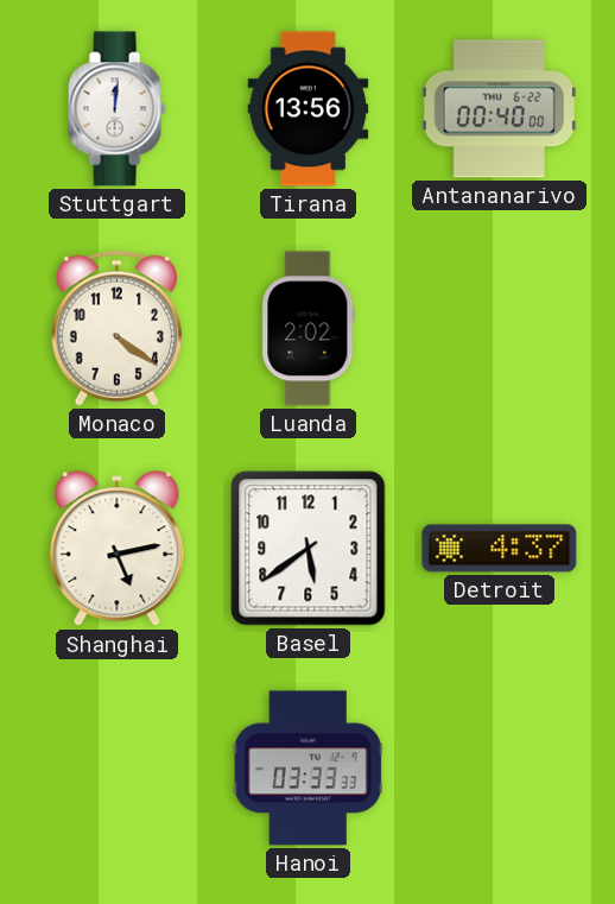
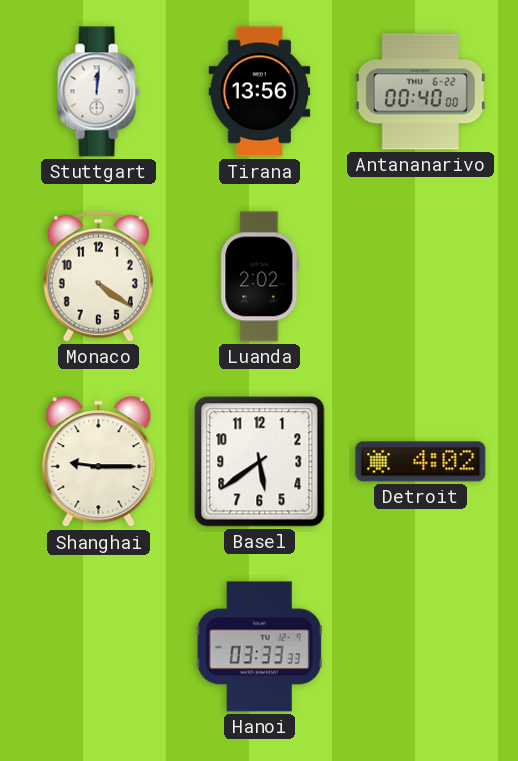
Shanghai: 5:13 -> 9:15
Detroit: 4:37 -> 4:02
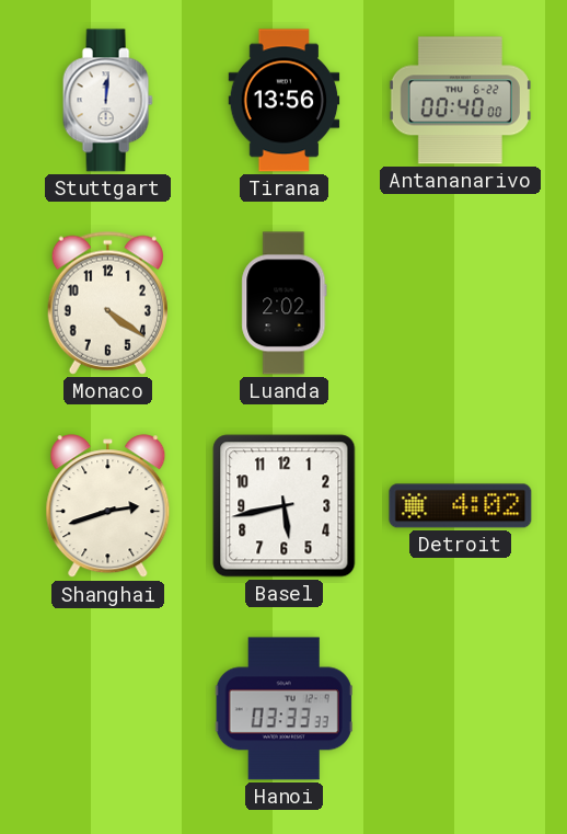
Shanghai: 9:15 -> 2:42
Basel: 5:39 -> 5:43
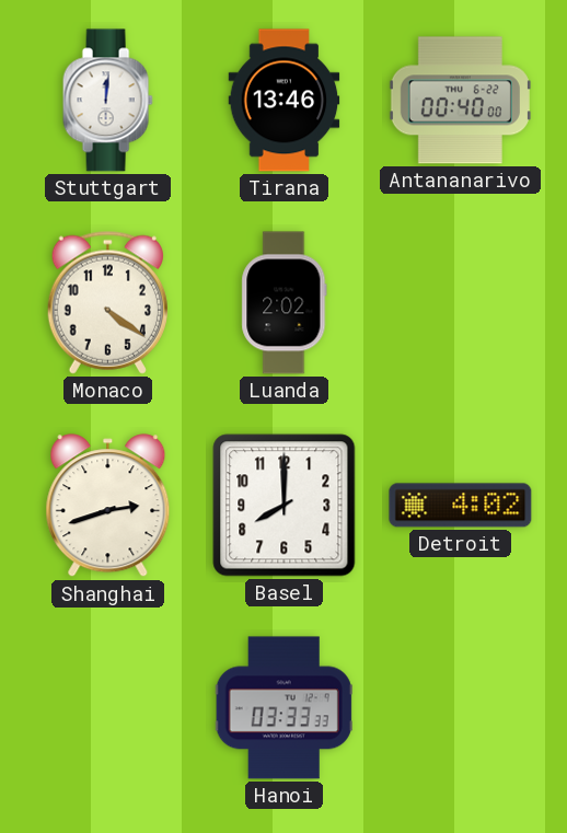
Tirana: 13:56 -> 13:46
Basel: 5:43 -> 8:00
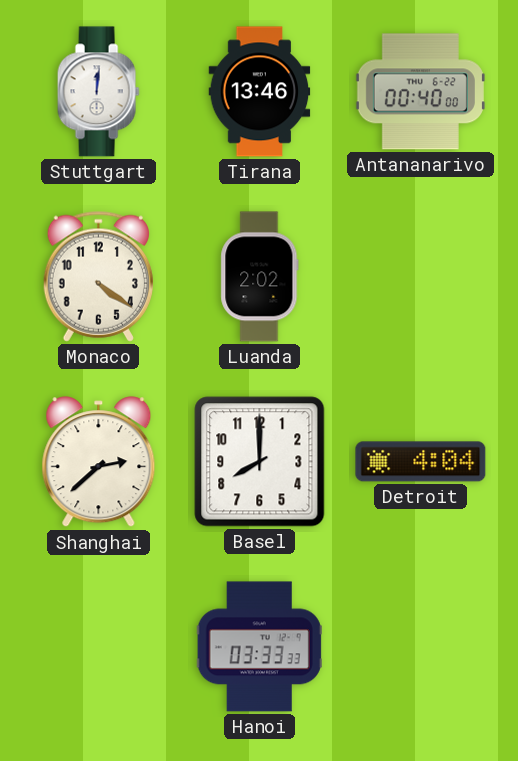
Shanghai: 2:42 -> 2:38
Detroit: 4:02 -> 4:04
